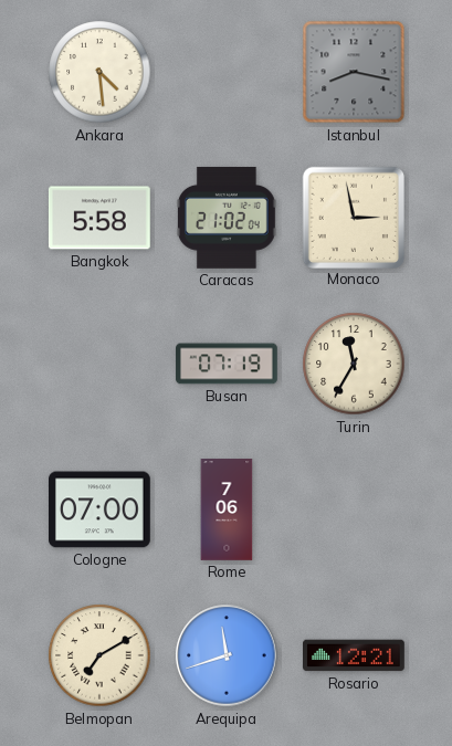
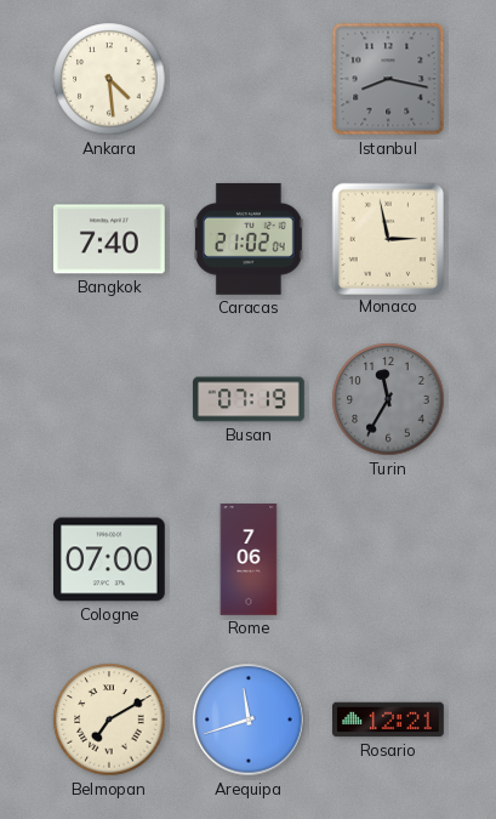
Bangkok: 5:58 -> 7:40
Turin dial: cream -> grey
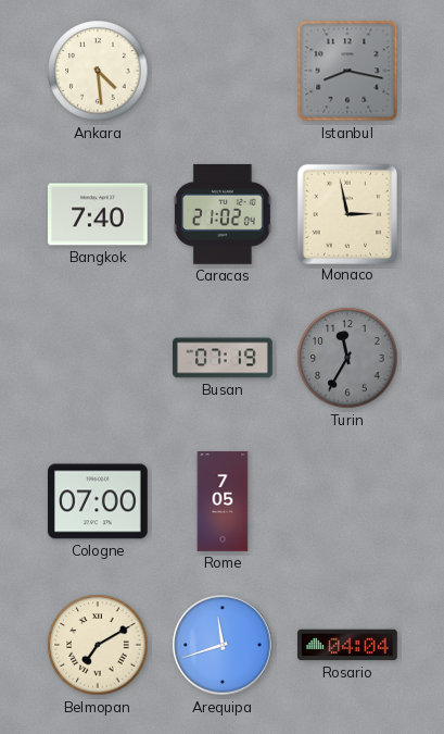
Rome: 7:06 -> 7:05
Rosario: 12:21 -> 04:04
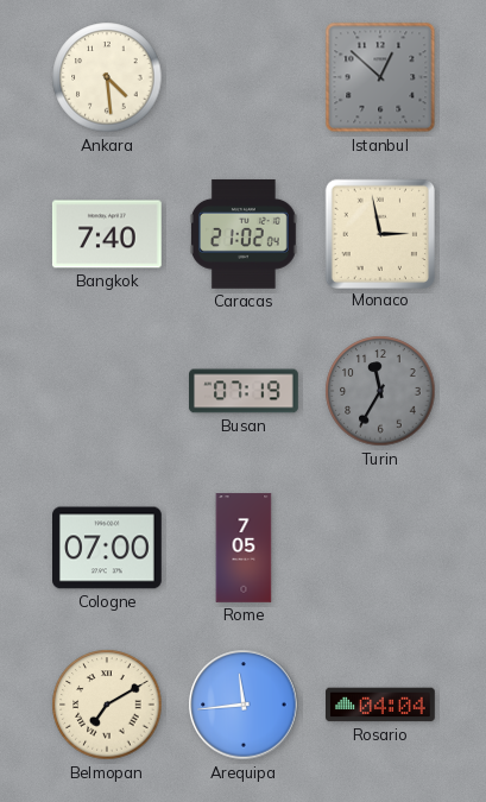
Istanbul: 8:17 -> 12:52
Arequipa: 11:42 -> 11:44
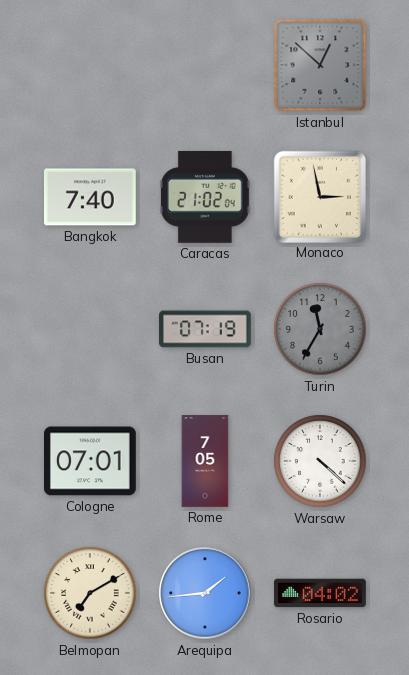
Ankara: 4:29 -> none
Cologne: 07:00 -> 07:01
Warsaw: none -> 4:22
Arequipa: 11:44 -> 1:44
Rosario: 04:04 -> 04:02
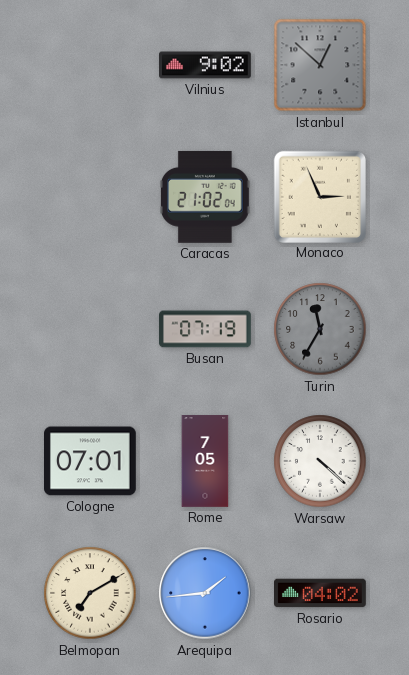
Vilnius: none -> 9:02
Bangkok: 7:40 -> none
Monaco: 2:58 -> 2:56
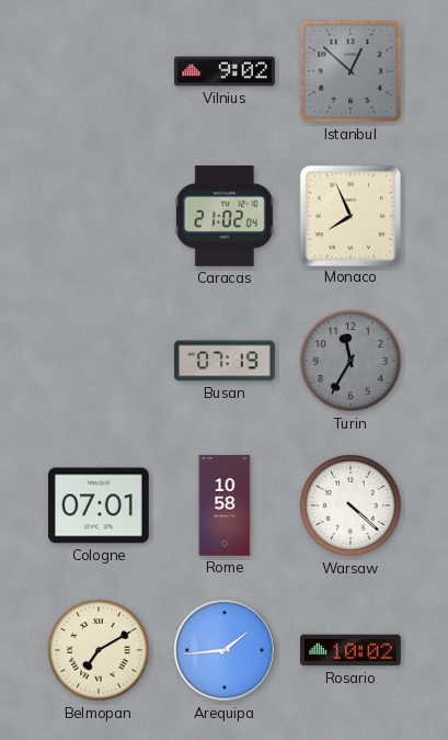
Monaco: 2:56 -> 7:56
Rome: 7:05 -> 10:58
Rosario: 04:02 -> 10:02
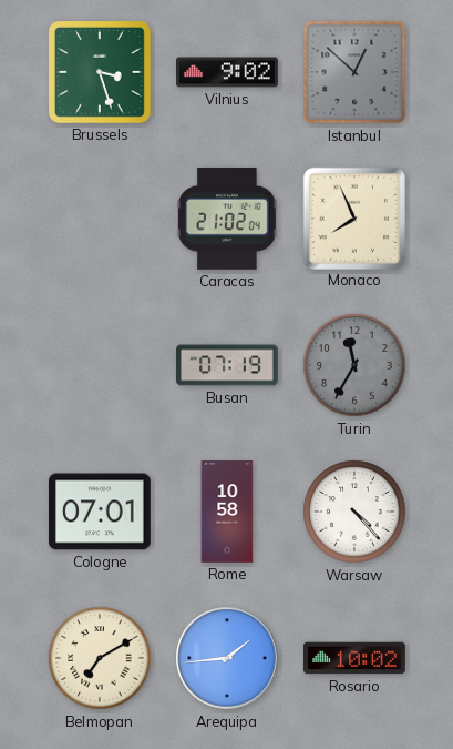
Brussels: none -> 3:27
Warsaw: 4:22 -> 4:23
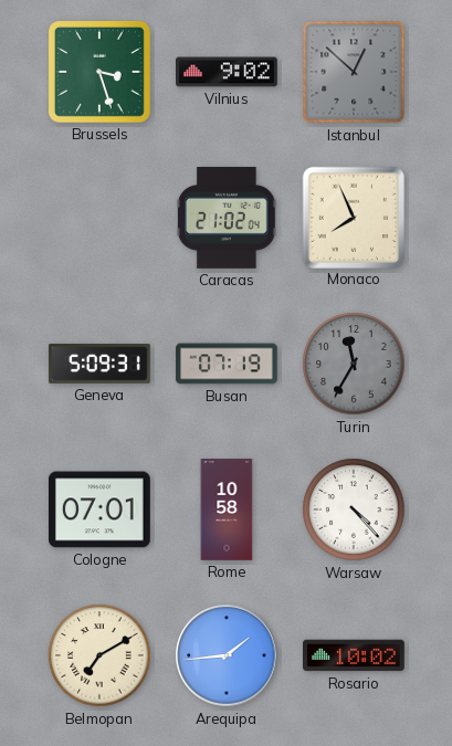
Geneva: none -> 5:09
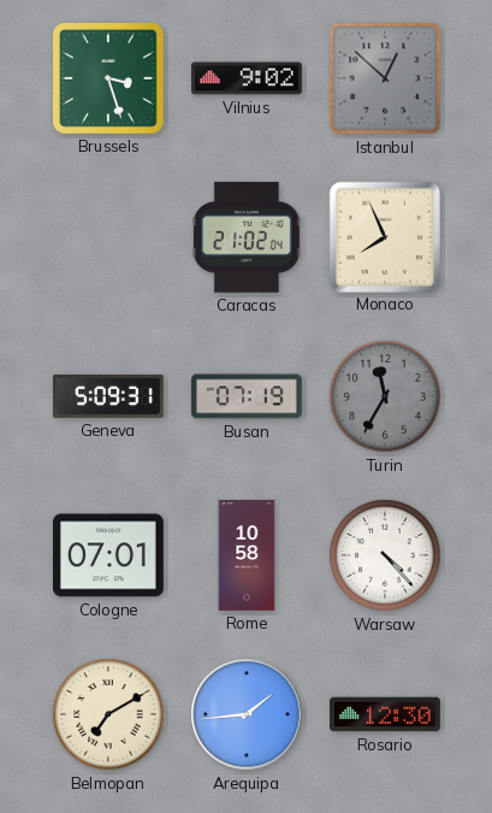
Rosario: 10:02 -> 12:30
